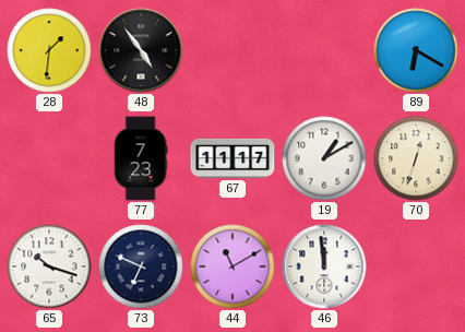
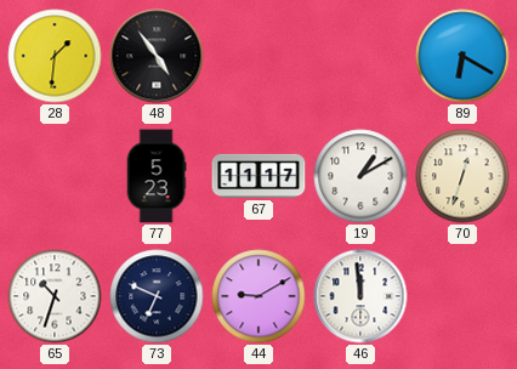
77: 7:23 -> 5:23
65: 10:18 -> 10:33
44: 11:10 -> 9:10
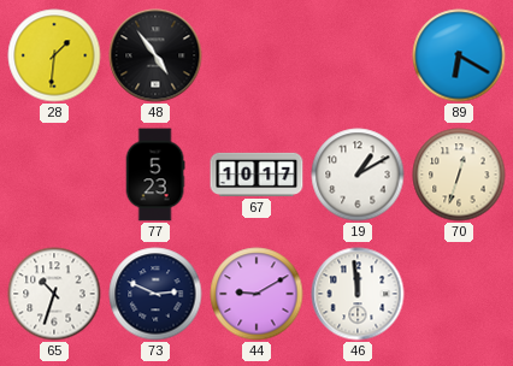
67: 11:17 -> 10:17
73: 6:49 -> 2:49
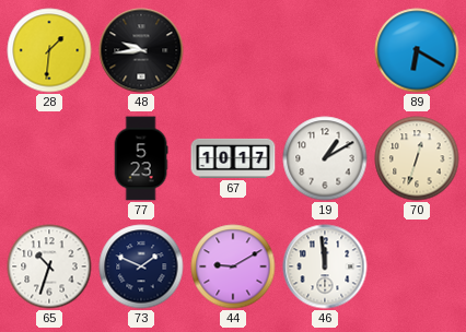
48: 4:54 -> 9:44
73: 2:49 -> 1:49
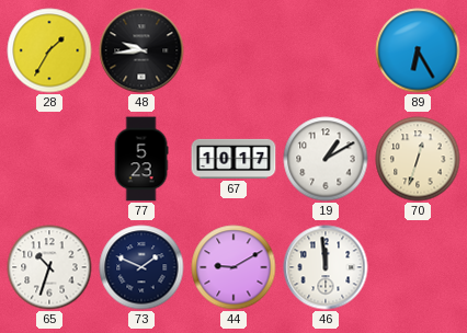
28: 1:31 -> 1:35
89: 6:20 -> 6:25
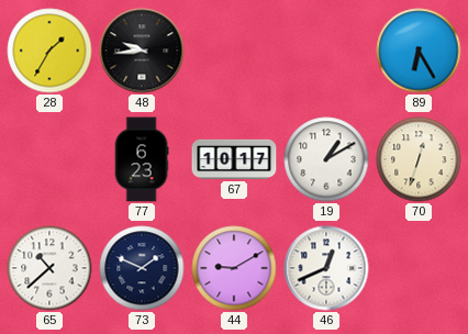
77: 5:23 -> 6:23
65: 10:33 -> 10:38
46: 11:59 -> 12:41
